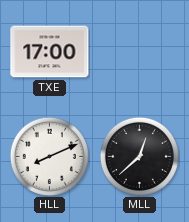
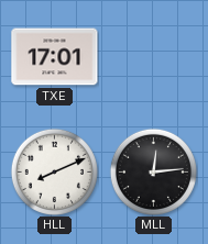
TXE: 17:00 -> 17:01
MLL: 12:38 -> 12:14
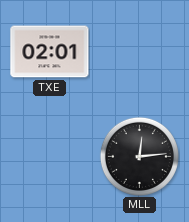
TXE: 17:01 -> 02:01
HLL: 8:11 -> none
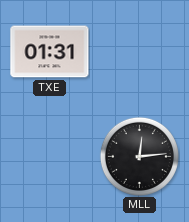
TXE: 02:01 -> 01:31
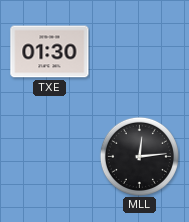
TXE: 01:31 -> 01:30
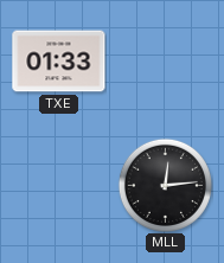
TXE: 01:30 -> 01:33
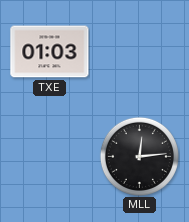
TXE: 01:33 -> 01:03
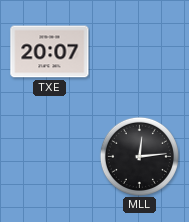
TXE: 01:03 -> 20:07
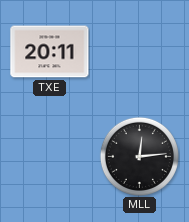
TXE: 20:07 -> 20:11
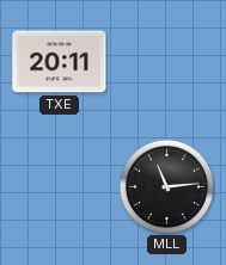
MLL: 12:14 -> 11:14
